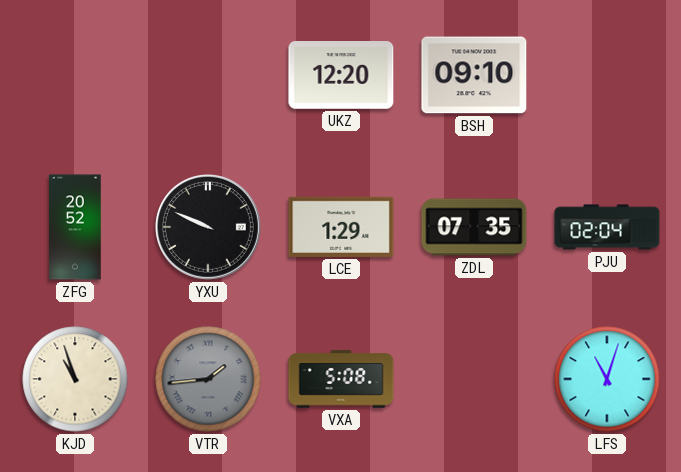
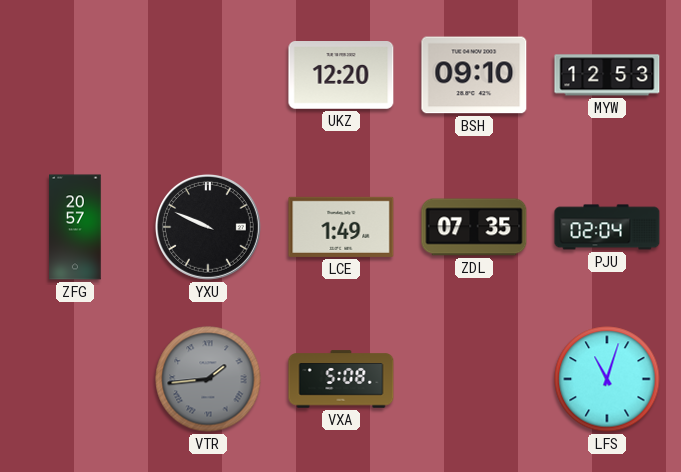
MYW: none -> 12:53
ZFG: 20:52 -> 20:57
LCE: 1:29 -> 1:49
KJD: 10:57 -> none
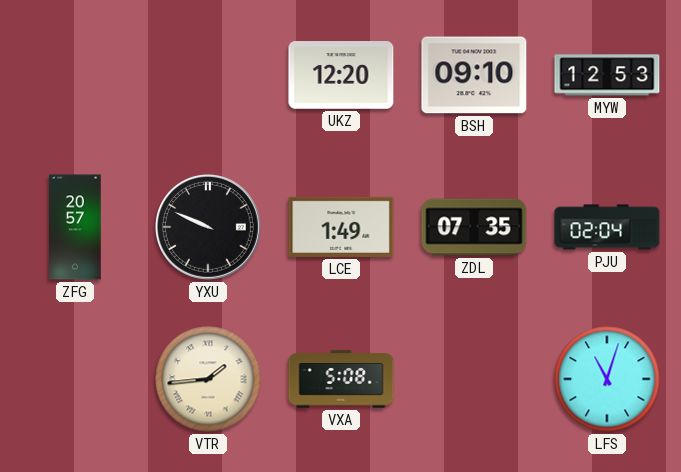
VTR dial: grey -> cream
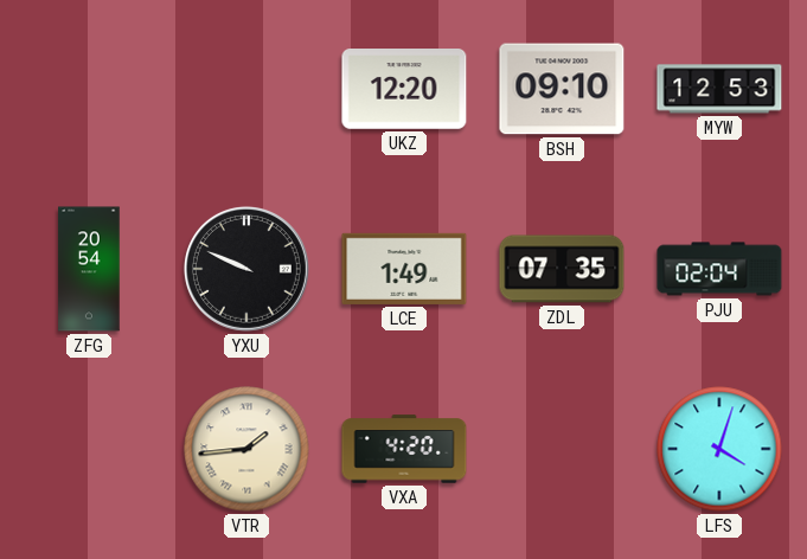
ZFG: 20:57 -> 20:54
VXA: 5:08 -> 4:20
LFS: 11:03 -> 4:03
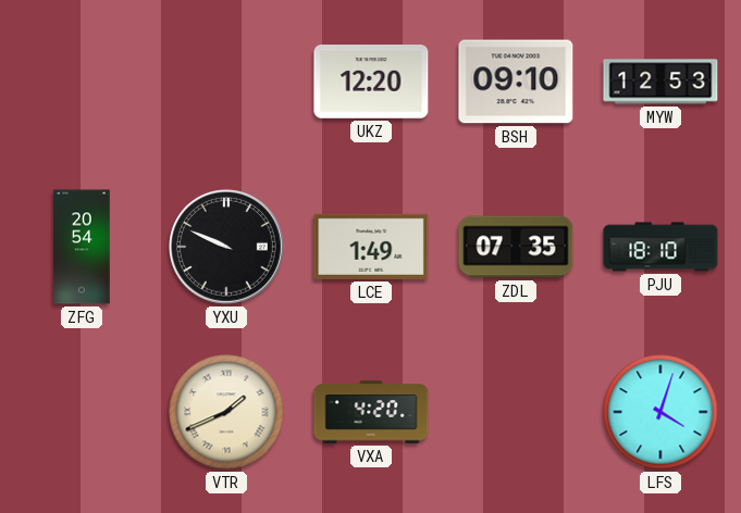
PJU: 02:04 -> 18:10
VTR: 1:44 -> 1:41
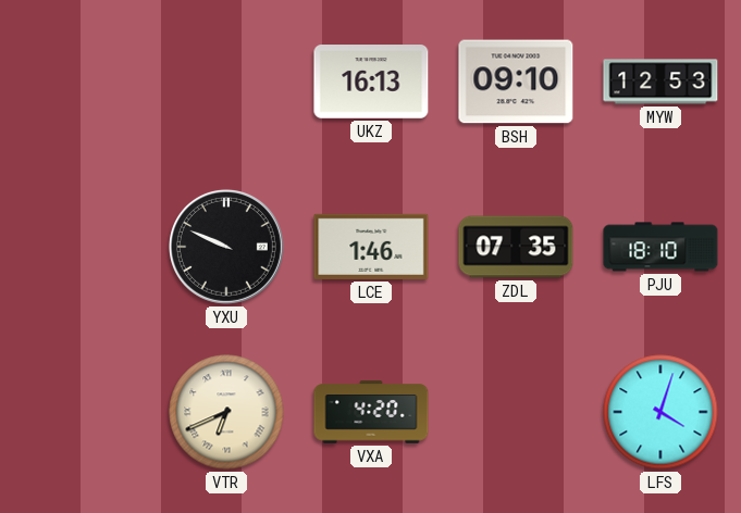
UKZ: 12:20 -> 16:13
ZFG: 20:54 -> none
LCE: 1:49 -> 1:46
VTR: 1:41 -> 6:41
